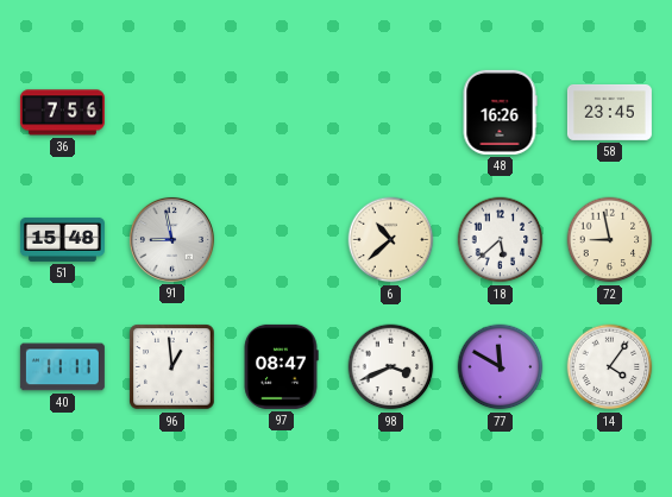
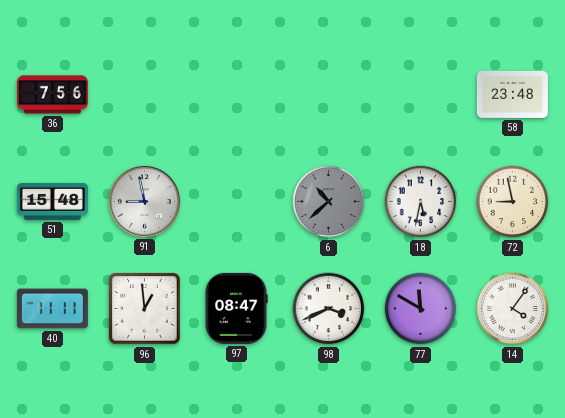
48: 16:26 -> none
58: 23:45 -> 23:48
6 dial: cream -> grey
18: 5:38 -> 5:32
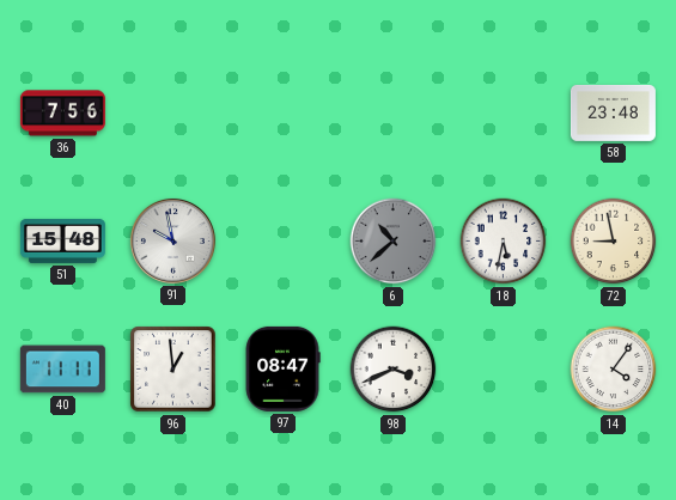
91: 8:58 -> 9:58
77: 11:50 -> none
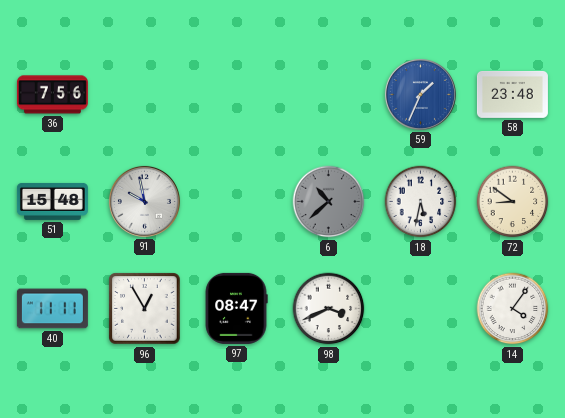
59: none -> 1:34
72: 8:58 -> 8:51
96: 12:59 -> 12:55
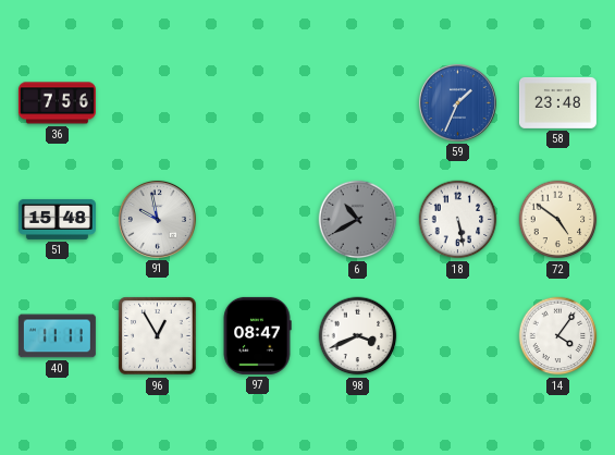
6: 10:38 -> 10:40
18: 5:32 -> 5:28
72: 8:51 -> 4:51
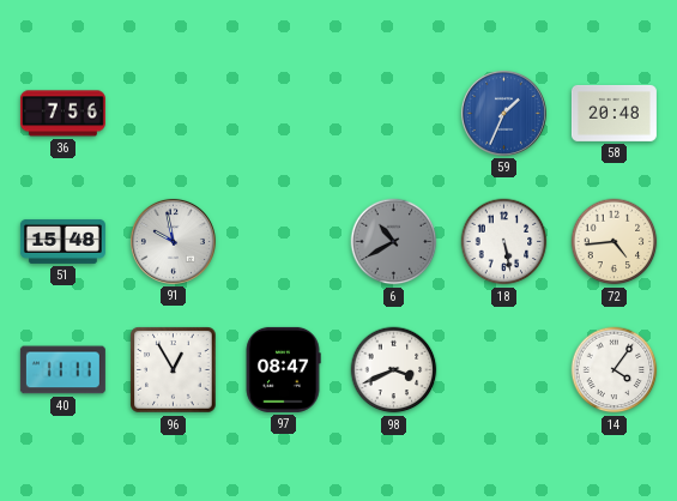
58: 23:48 -> 20:48
72: 4:51 -> 4:44
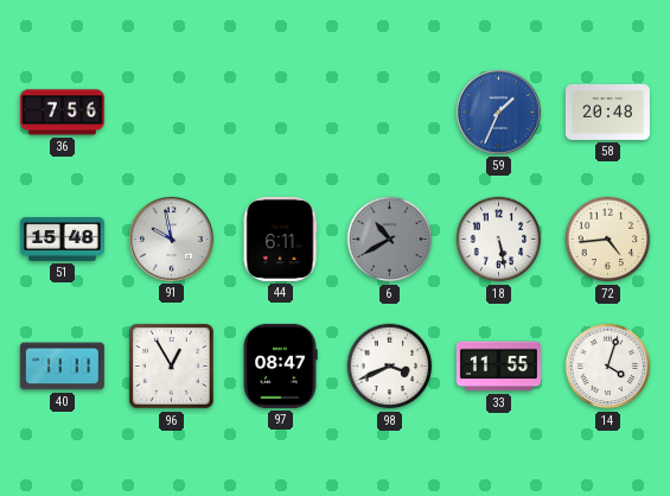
44: none -> 6:11
33: none -> 11:55
14: 4:06 -> 4:03
